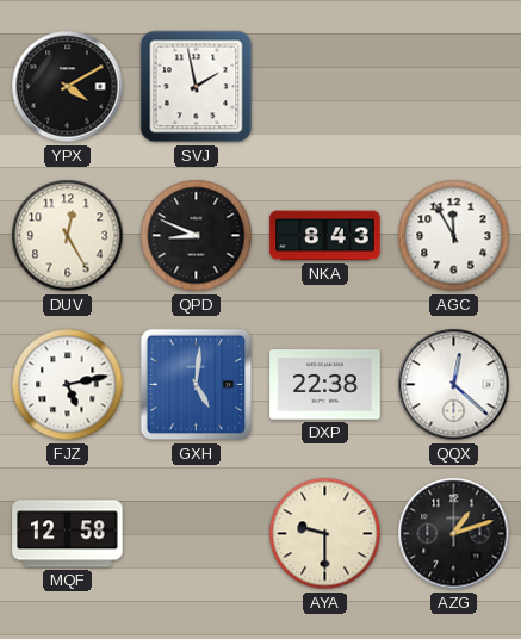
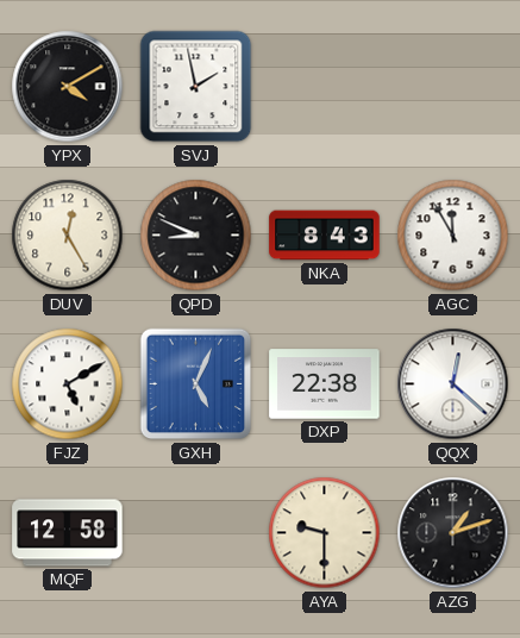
FJZ: 5:13 -> 5:10
GXH: 5:01 -> 5:04
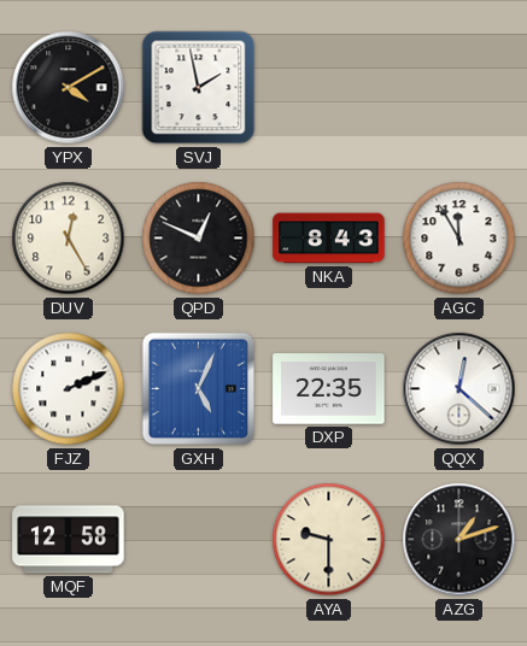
QPD: 8:49 -> 12:49
FJZ: 5:10 -> 2:11
DXP: 22:38 -> 22:35
